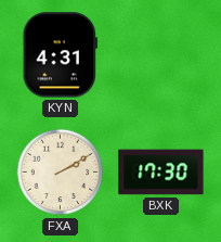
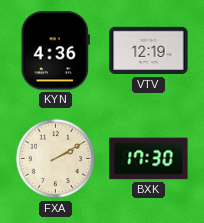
KYN: 4:31 -> 4:36
VTV: none -> 12:19
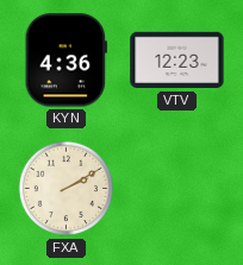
VTV: 12:19 -> 12:23
BXK: 17:30 -> none
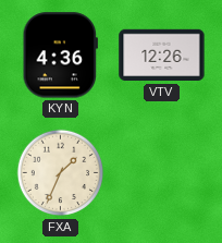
VTV: 12:23 -> 12:26
FXA: 2:10 -> 1:34
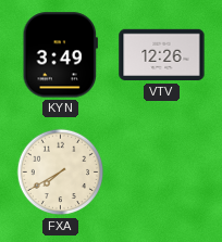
KYN: 4:36 -> 3:49
FXA: 1:34 -> 7:40
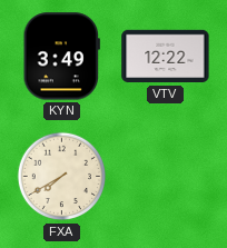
VTV: 12:26 -> 12:22
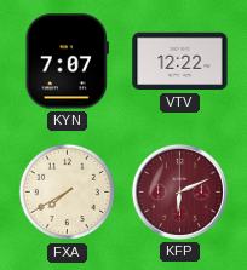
KYN: 3:49 -> 7:07
KFP: none -> 6:11
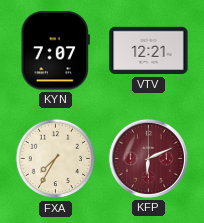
VTV: 12:22 -> 12:21
FXA: 7:40 -> 7:35
